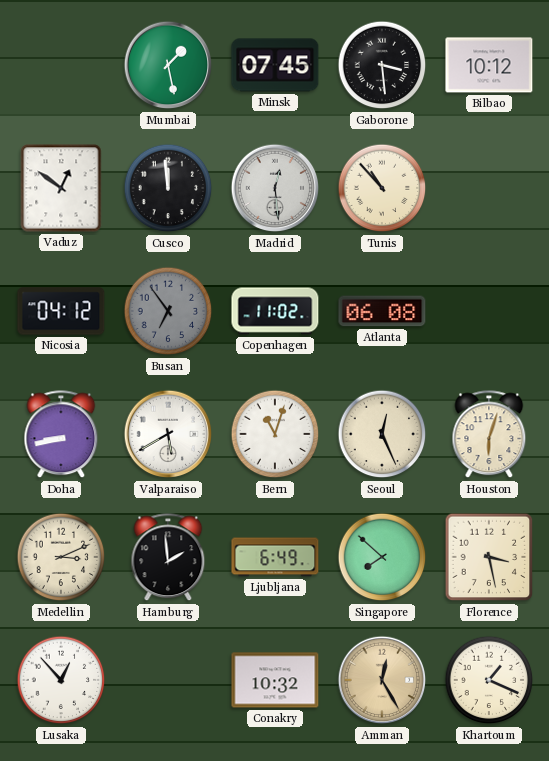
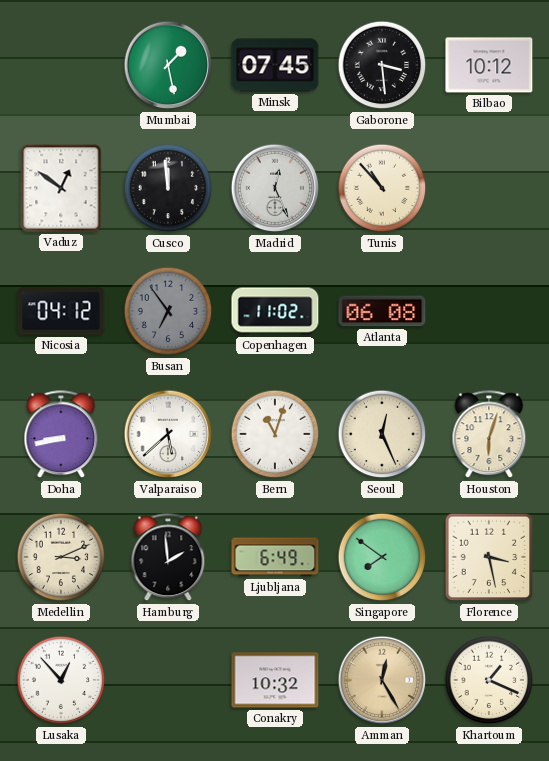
Madrid: 12:29 -> 12:26
Valparaiso: 5:40 -> 5:38
Singapore: 7:52 -> 7:51
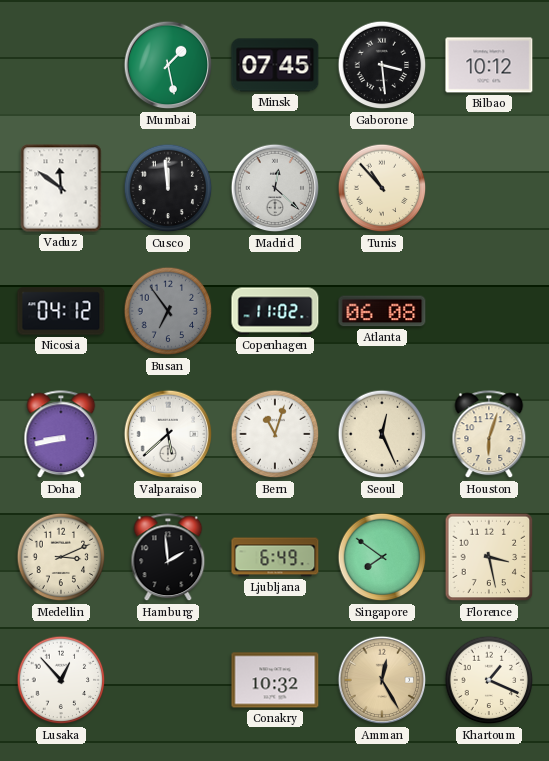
Vaduz: 12:51 -> 11:51
Madrid: 12:26 -> 12:22
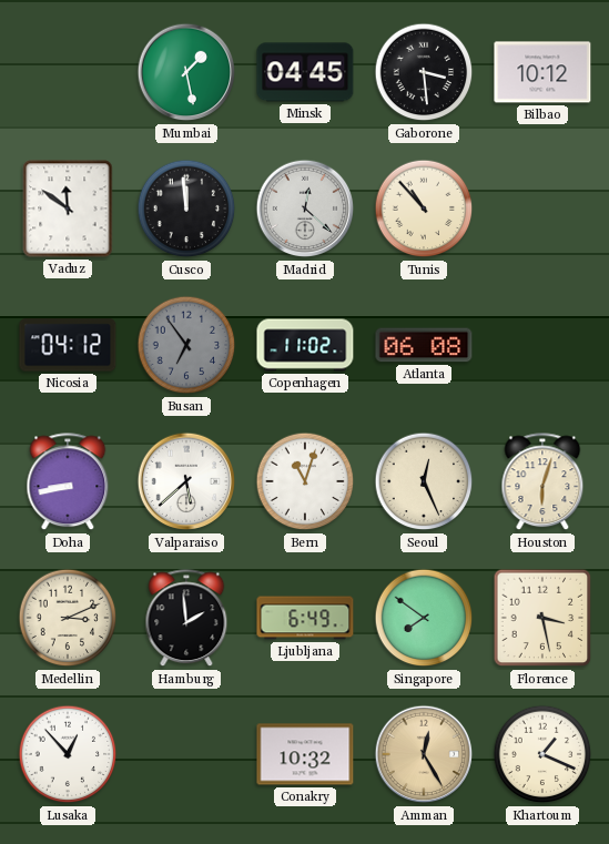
Minsk: 07:45 -> 04:45
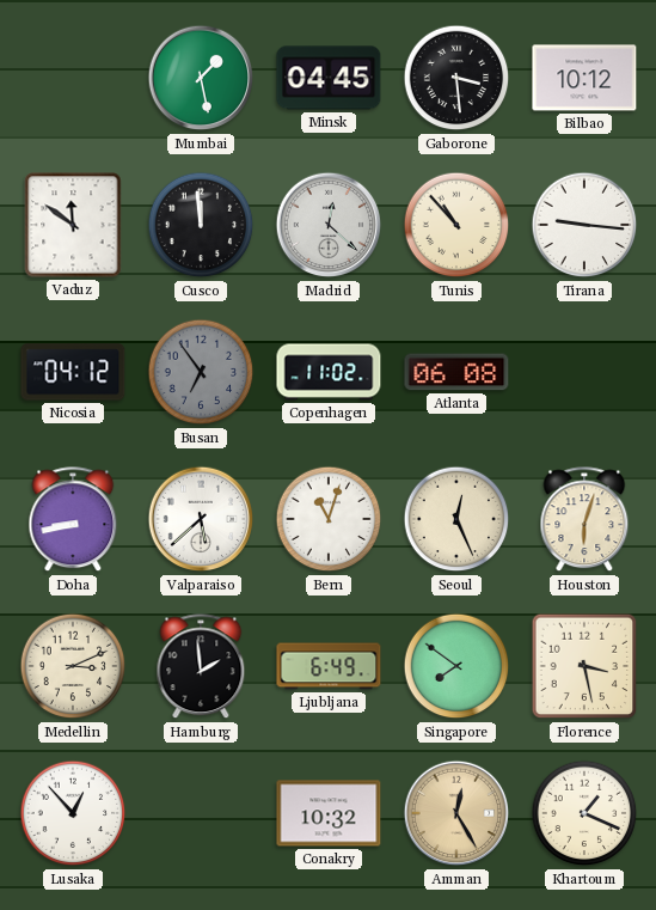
Tirana: none -> 9:16
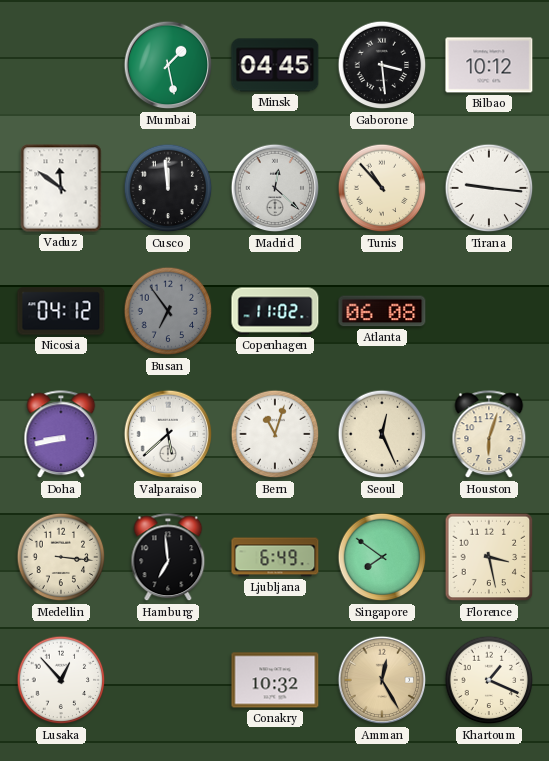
Medellin: 3:11 -> 3:16
Hamburg: 1:59 -> 6:59
